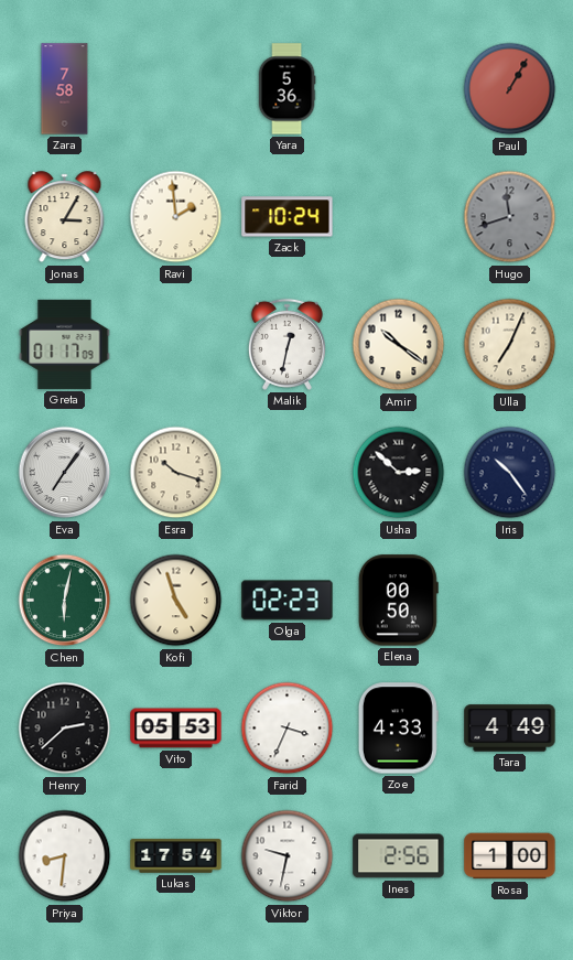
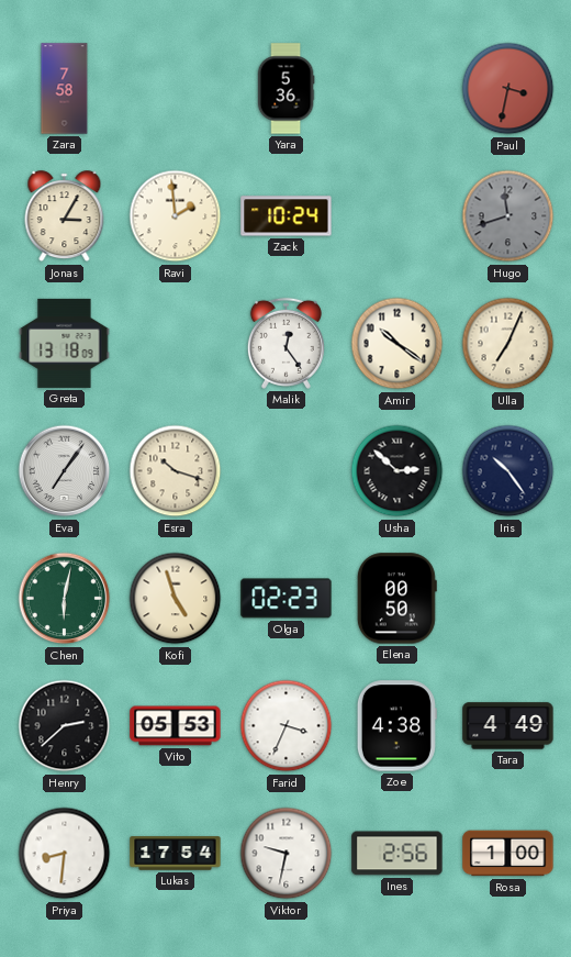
Paul: 1:05 -> 3:32
Greta: 01:17 -> 13:18
Malik: 12:32 -> 12:24
Zoe: 4:33 -> 4:38
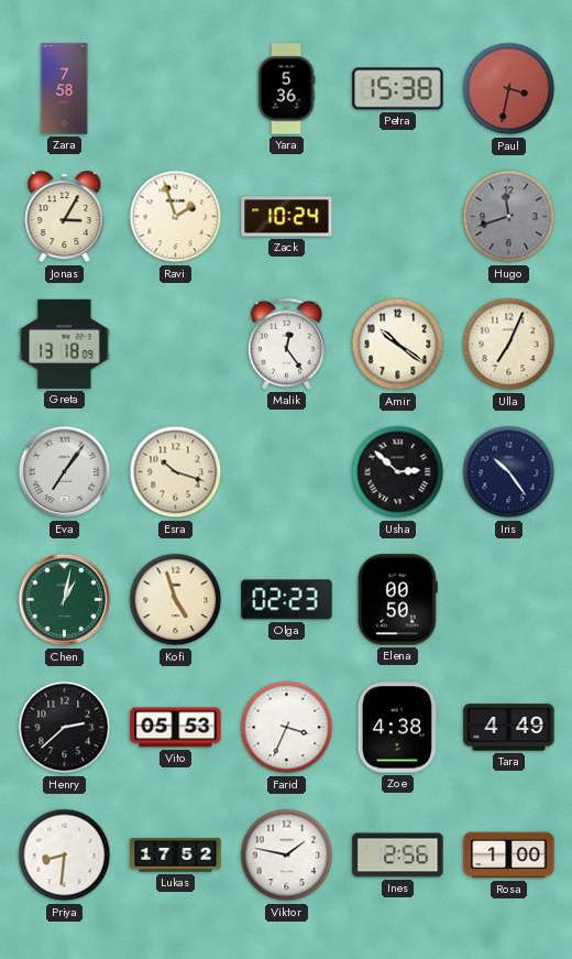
Petra: none -> 15:38
Ravi: 1:59 -> 1:57
Chen: 6:02 -> 1:02
Lukas: 17:54 -> 17:52
Viktor: 9:32 -> 1:47
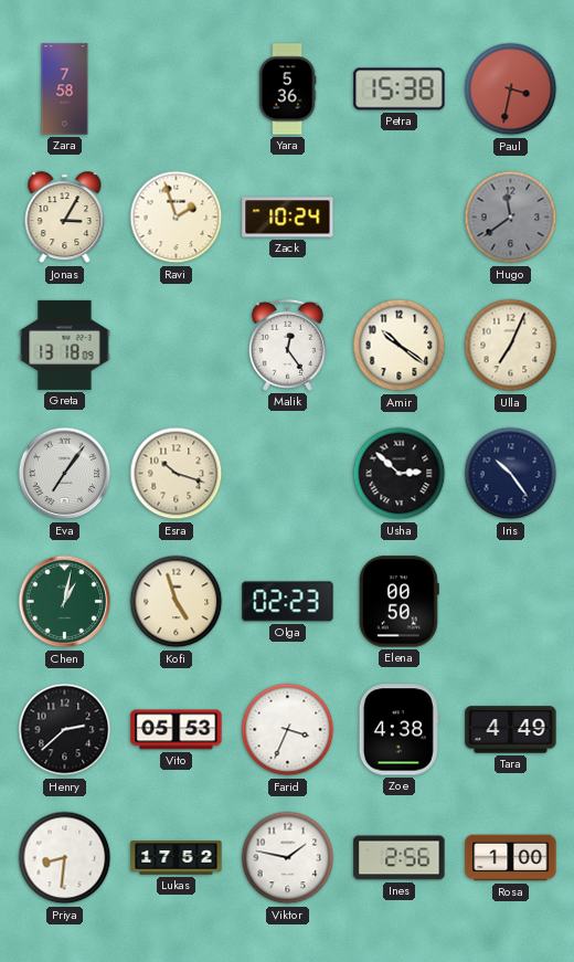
Hugo: 11:42 -> 11:39
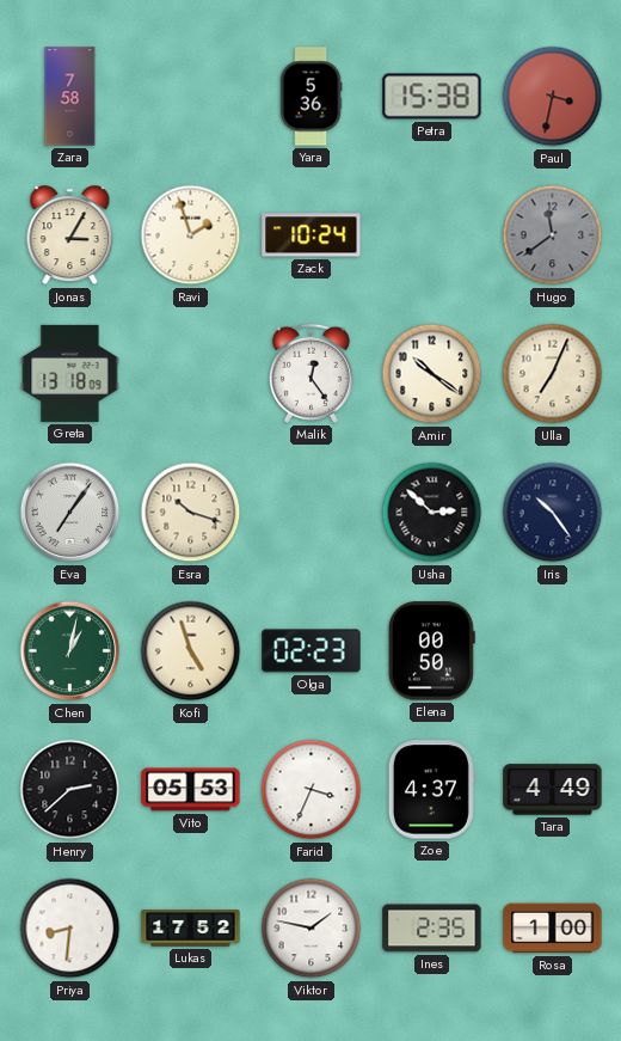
Zoe: 4:38 -> 4:37
Ines: 2:56 -> 2:35
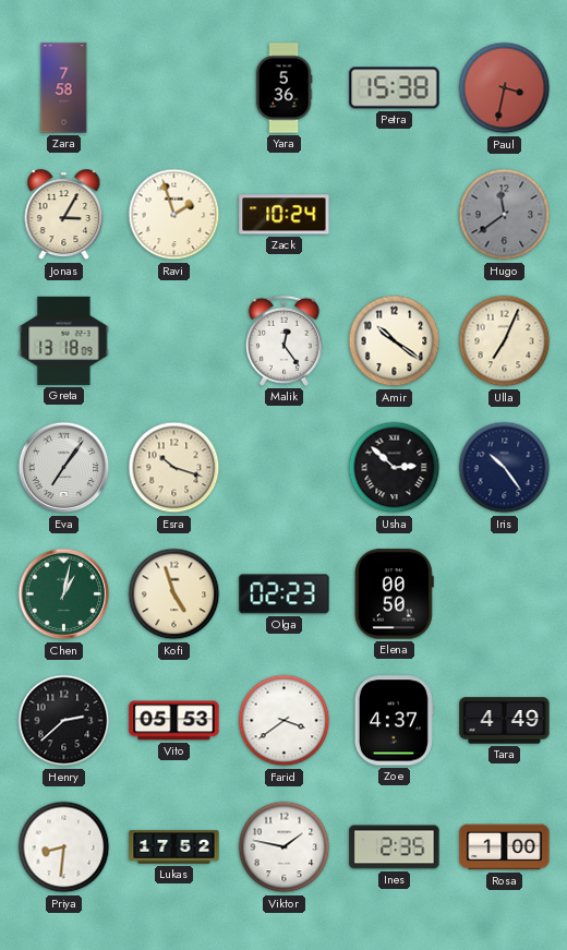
Farid: 3:34 -> 3:39
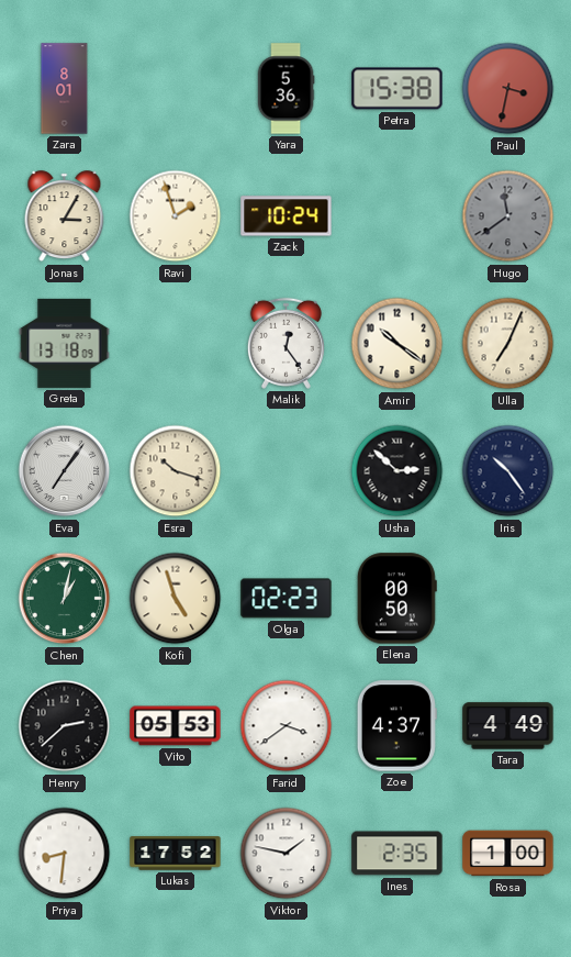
Zara: 7:58 -> 8:01
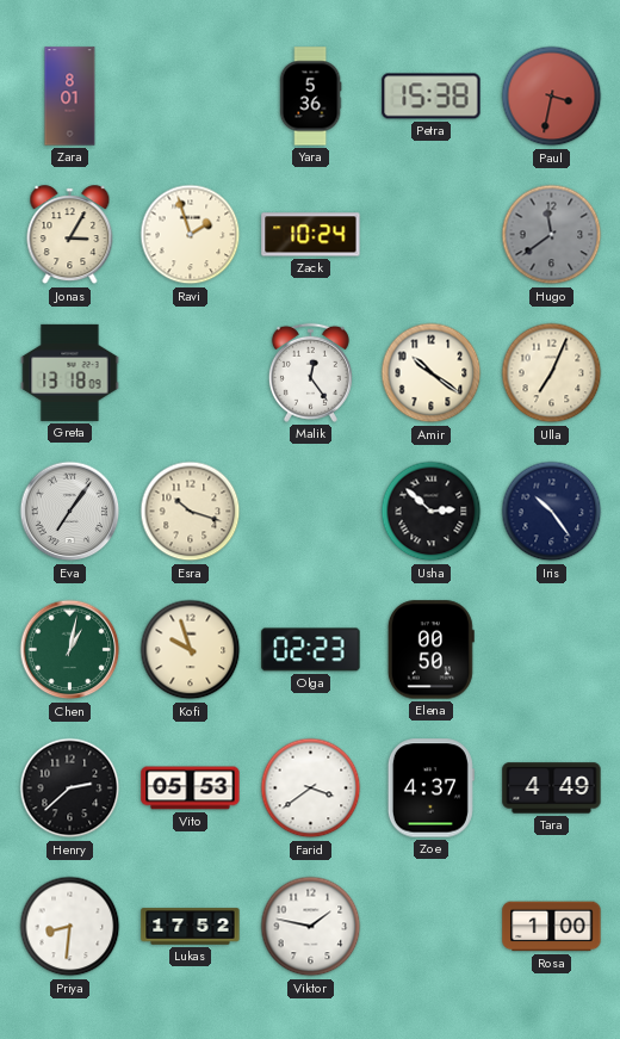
Kofi: 4:57 -> 9:57
Ines: 2:35 -> none
